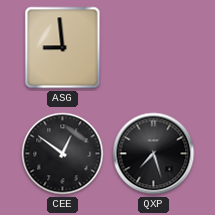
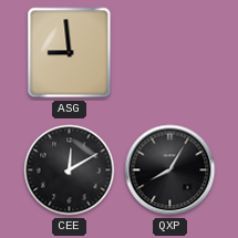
CEE: 12:51 -> 12:10
QXP: 7:27 -> 8:05
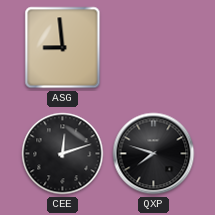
CEE: 12:10 -> 12:12
QXP: 8:05 -> 7:48
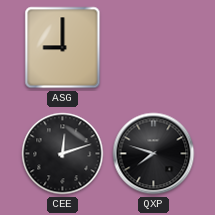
ASG: 8:59 -> 9:00
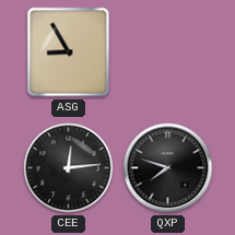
ASG: 9:00 -> 8:55
CEE: 12:12 -> 12:14
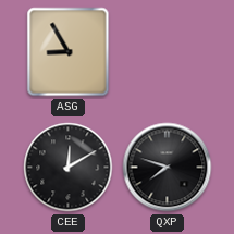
CEE: 12:14 -> 12:10
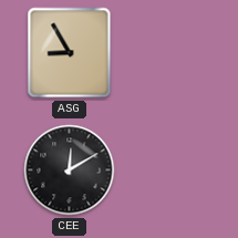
QXP: 7:48 -> none
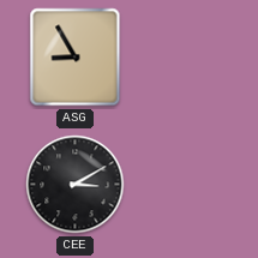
CEE: 12:10 -> 3:10
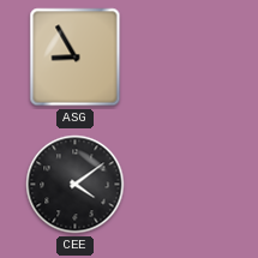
CEE: 3:10 -> 4:09
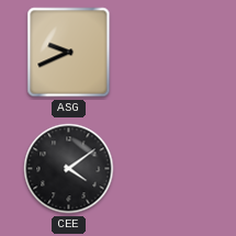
ASG: 8:55 -> 9:41
